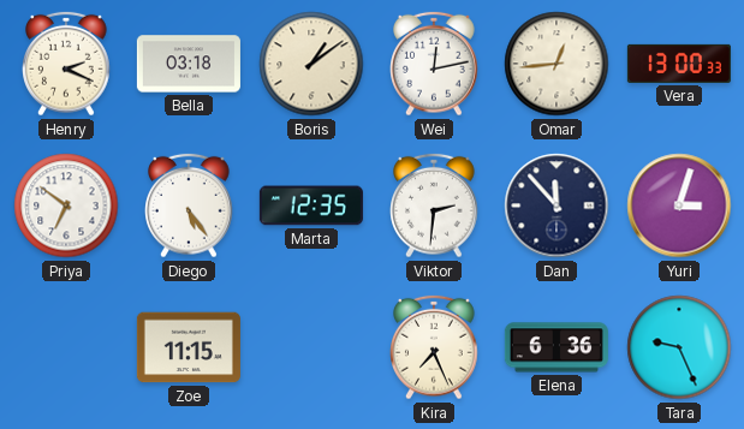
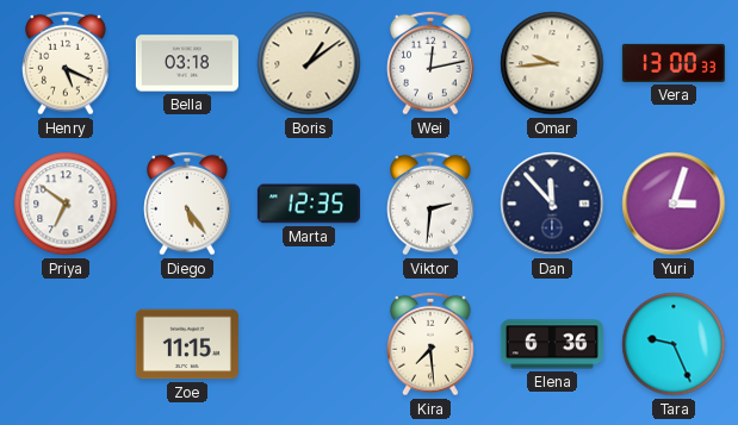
Henry: 2:19 -> 5:19
Omar: 12:44 -> 9:44
Kira: 7:26 -> 7:29
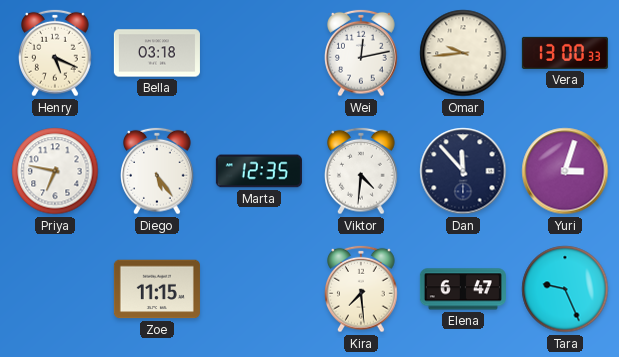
Boris: 1:09 -> none
Priya: 6:51 -> 6:47
Viktor: 2:31 -> 4:31
Elena: 6:36 -> 6:47
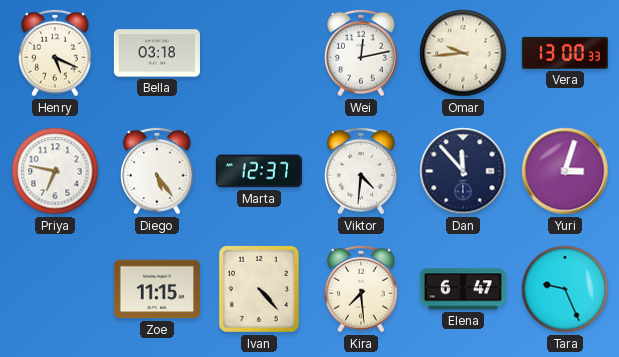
Marta: 12:35 -> 12:37
Ivan: none -> 4:23
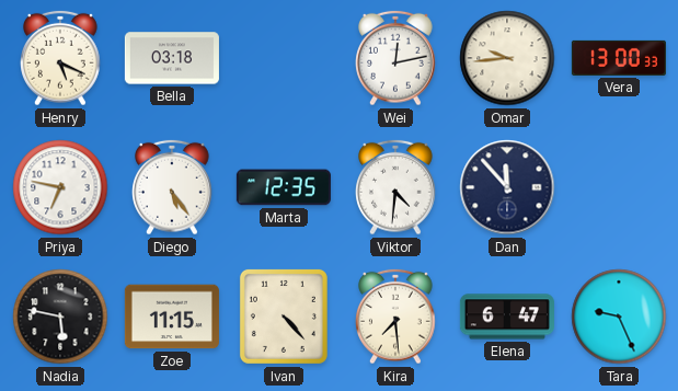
Marta: 12:37 -> 12:35
Yuri: 3:03 -> none
Nadia: none -> 5:47
